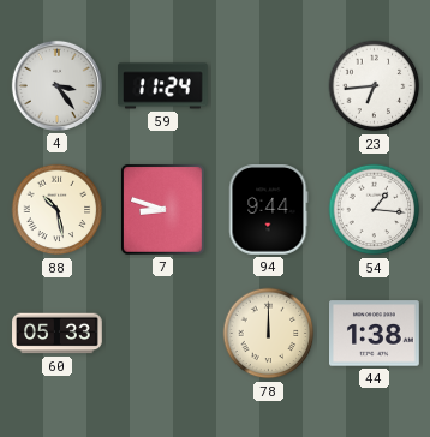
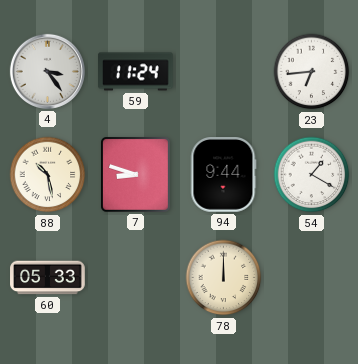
54: 1:16 -> 1:20
44: 1:38 -> none
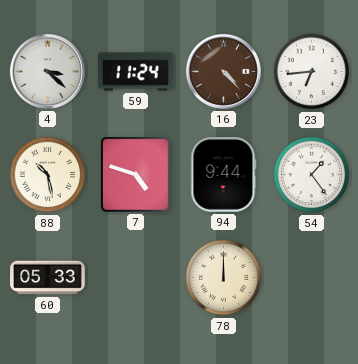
4: 3:24 -> 3:22
16: none -> 4:23
7: 8:48 -> 4:48
54: 1:20 -> 1:24
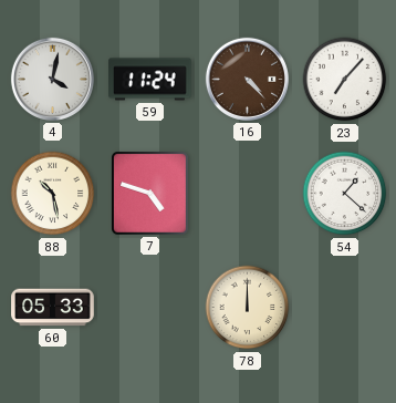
4: 3:22 -> 4:02
23: 6:44 -> 7:07
94: 9:44 -> none
54: 1:24 -> 1:22
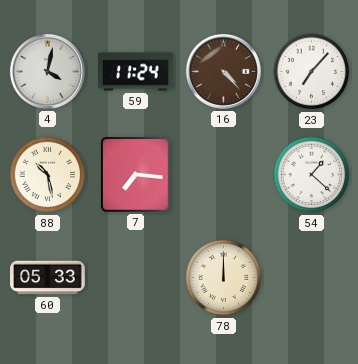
7: 4:48 -> 7:16
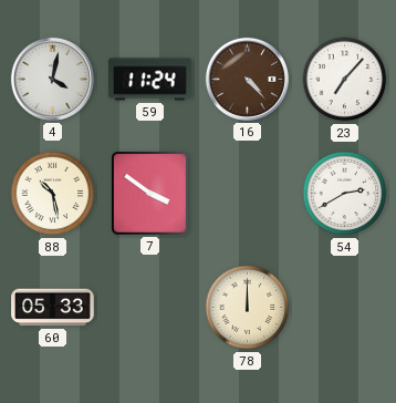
7: 7:16 -> 3:51
54: 1:22 -> 2:40
